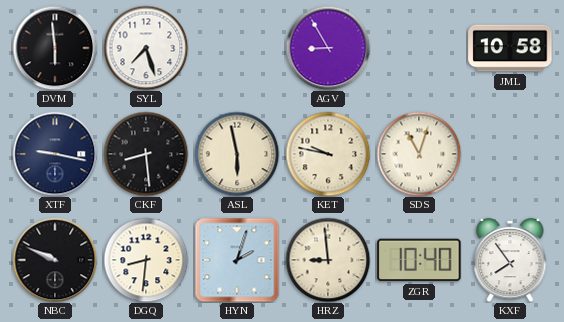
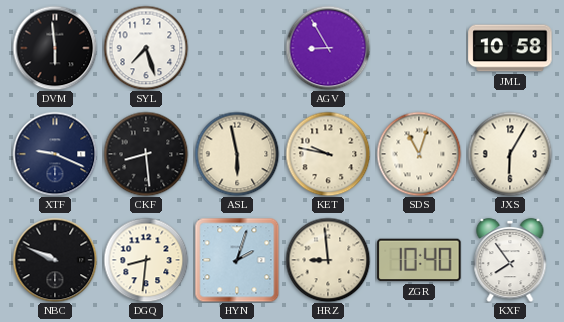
XTF: 9:17 -> 9:19
JXS: none -> 6:05
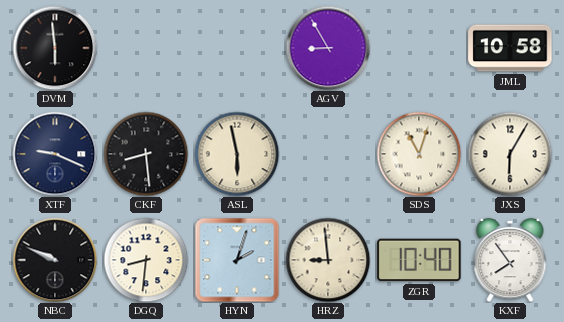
SYL: 7:27 -> none
KET: 9:47 -> none
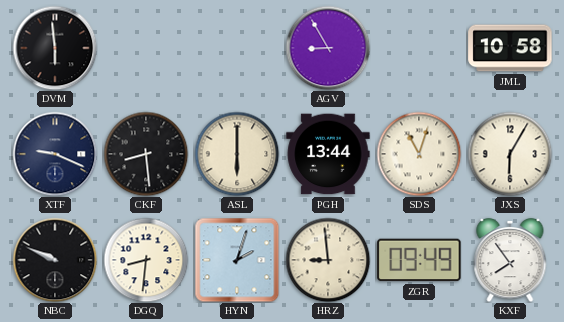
ASL: 5:58 -> 6:00
PGH: none -> 13:44
ZGR: 10:40 -> 09:49
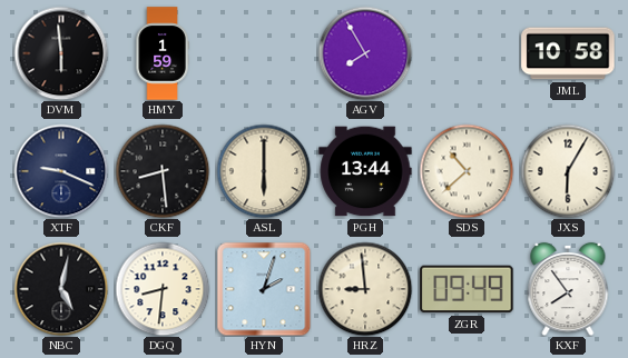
HMY: none -> 1:59
AGV: 8:55 -> 7:55
SDS: 11:03 -> 10:38
NBC: 9:49 -> 5:02
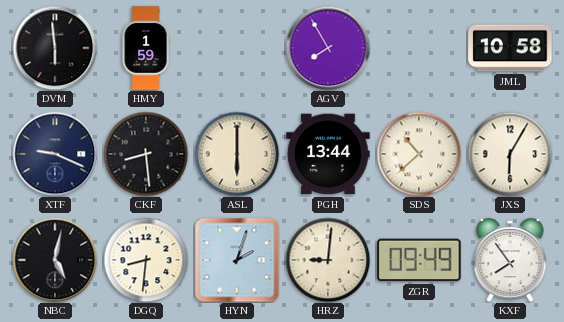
HRZ: 8:59 -> 9:01
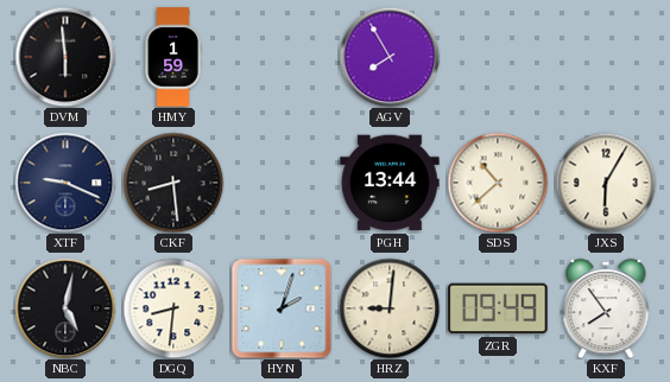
JML: 10:58 -> none
ASL: 6:00 -> none
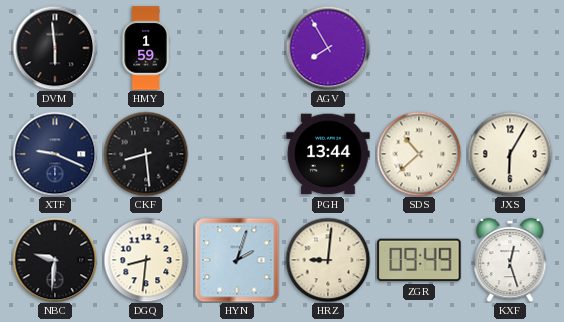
NBC: 5:02 -> 9:31
KXF: 7:54 -> 12:27
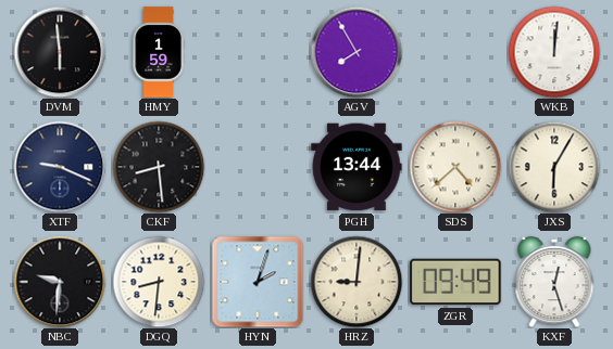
WKB: none -> 12:01
SDS: 10:38 -> 4:38
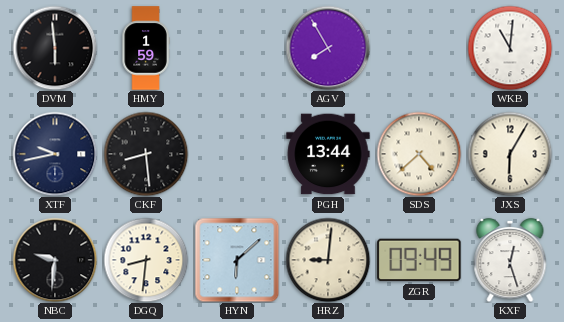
WKB: 12:01 -> 11:01
XTF: 9:19 -> 9:43
HYN: 2:03 -> 6:08
